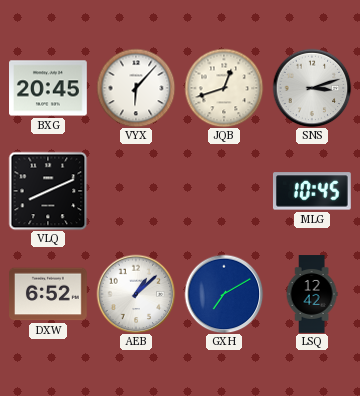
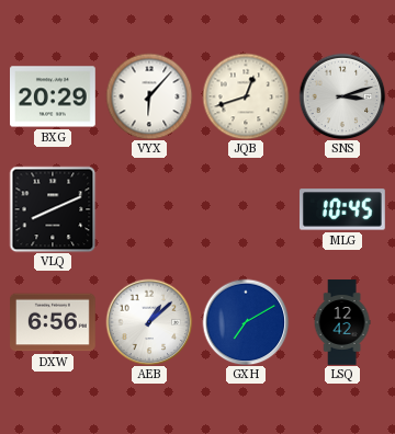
BXG: 20:45 -> 20:29
DXW: 6:52 -> 6:56
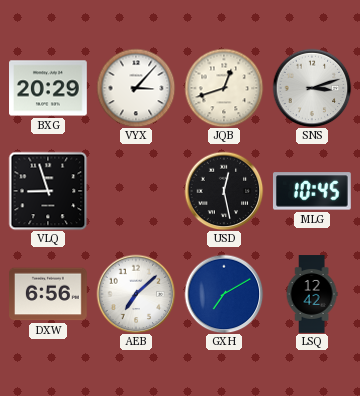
VYX: 6:07 -> 3:07
VLQ: 8:11 -> 8:57
USD: none -> 12:28
AEB: 1:08 -> 7:08
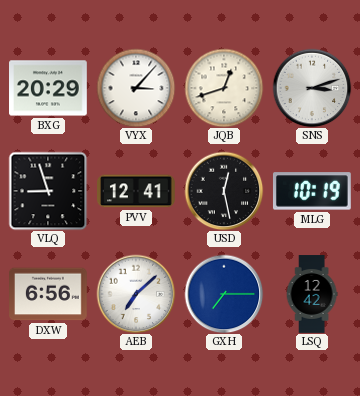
PVV: none -> 12:41
MLG: 10:45 -> 10:19
GXH: 7:10 -> 7:15
